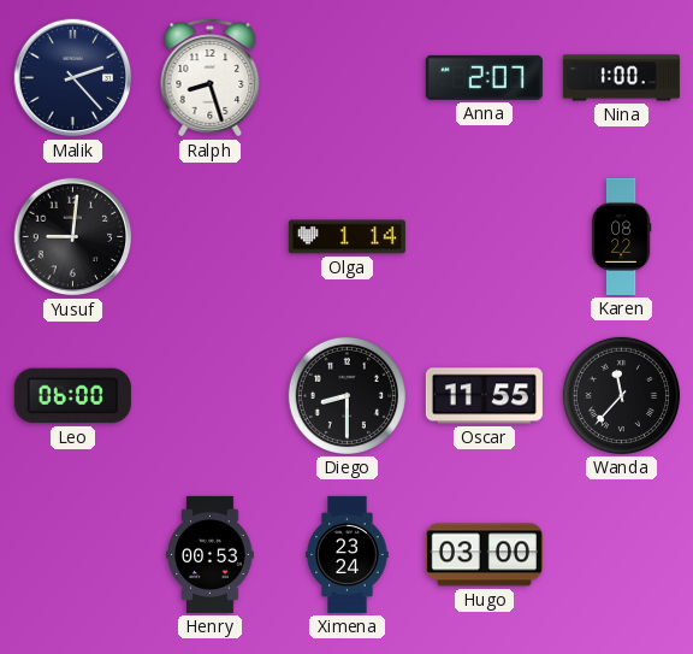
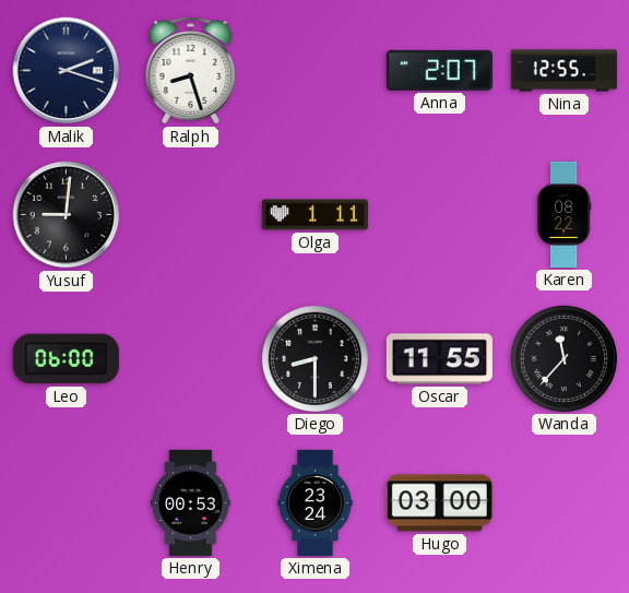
Malik: 2:23 -> 2:18
Nina: 1:00 -> 12:55
Olga: 1:14 -> 1:11
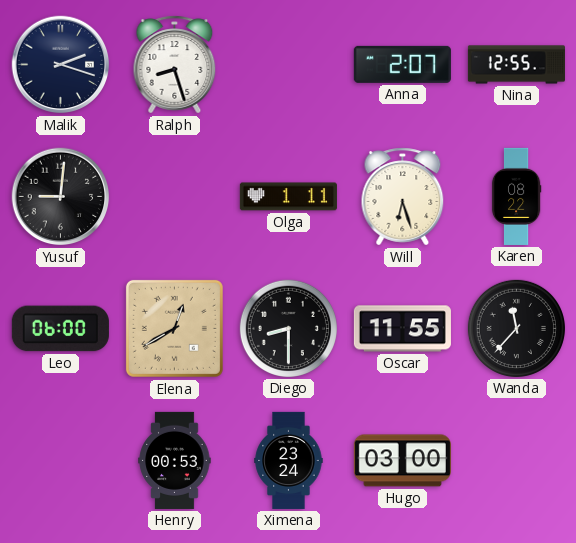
Will: none -> 6:27
Elena: none -> 12:40
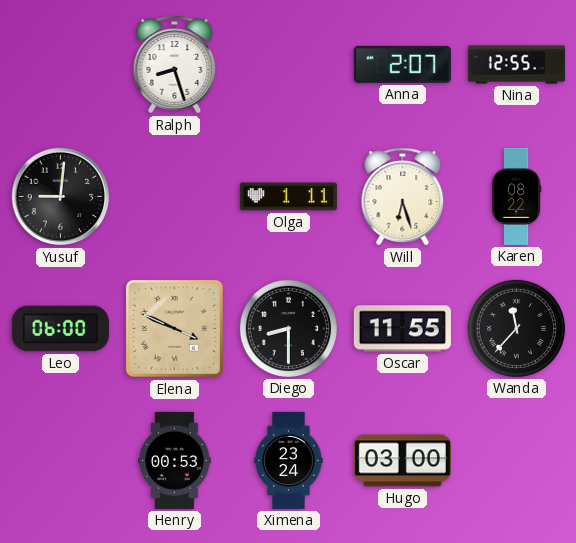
Malik: 2:18 -> none
Elena: 12:40 -> 3:49
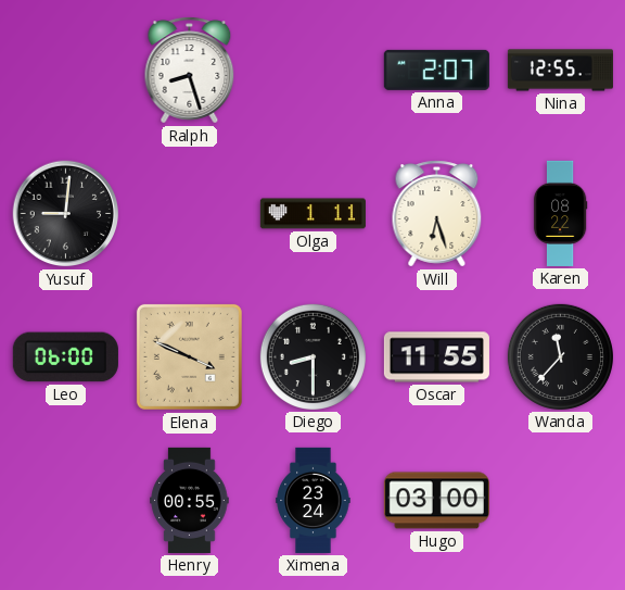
Henry: 00:53 -> 00:55
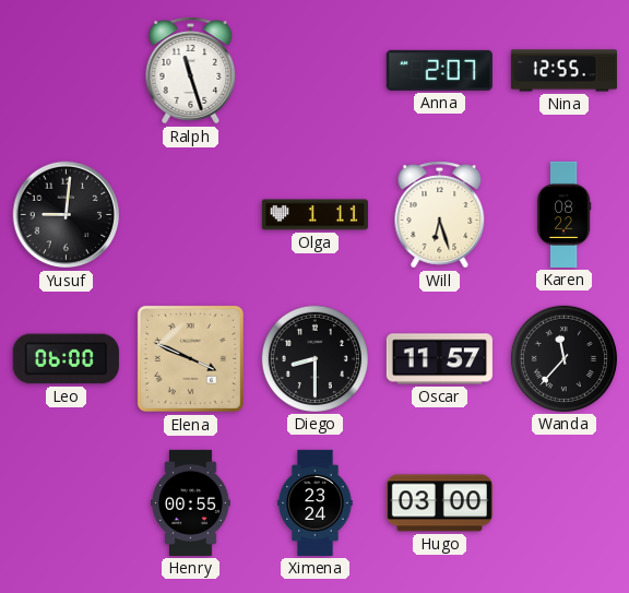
Ralph: 8:27 -> 11:27
Oscar: 11:55 -> 11:57
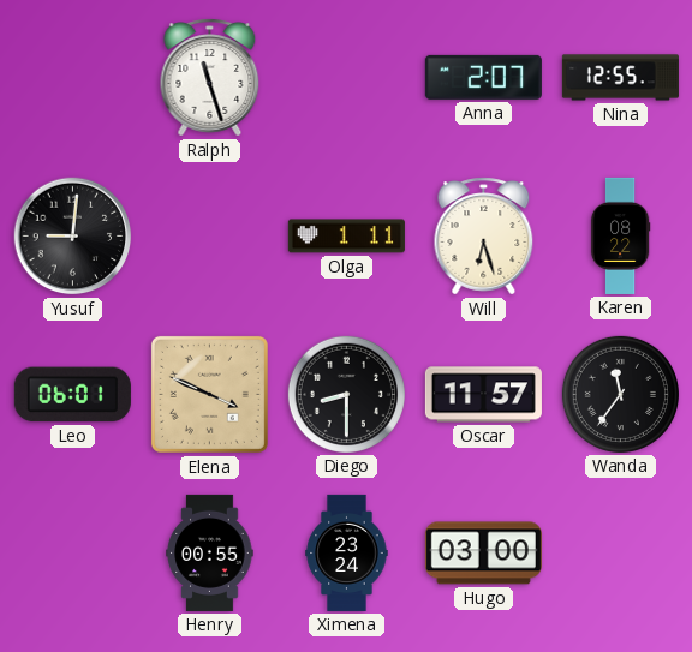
Leo: 06:00 -> 06:01
Wanda: 11:37 -> 11:36
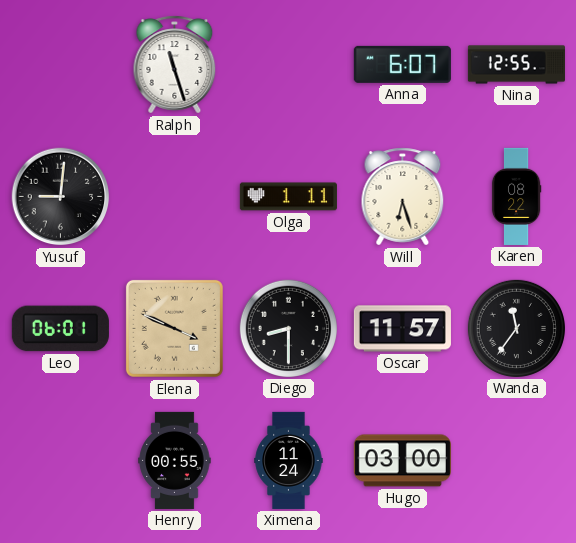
Anna: 2:07 -> 6:07
Ximena: 23:24 -> 11:24
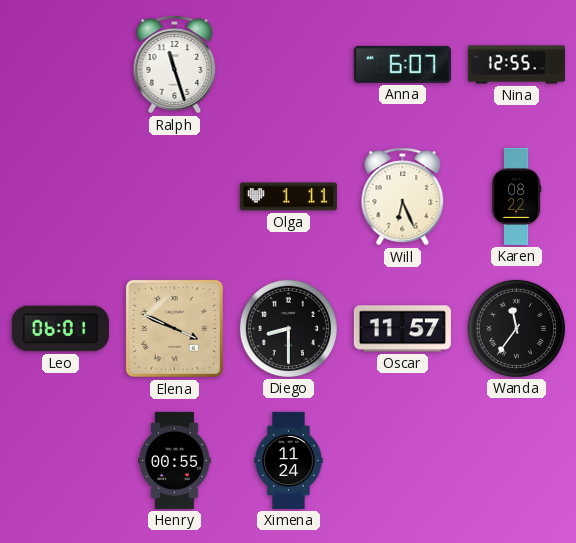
Yusuf: 9:01 -> none
Will: 6:27 -> 6:26
Hugo: 03:00 -> none
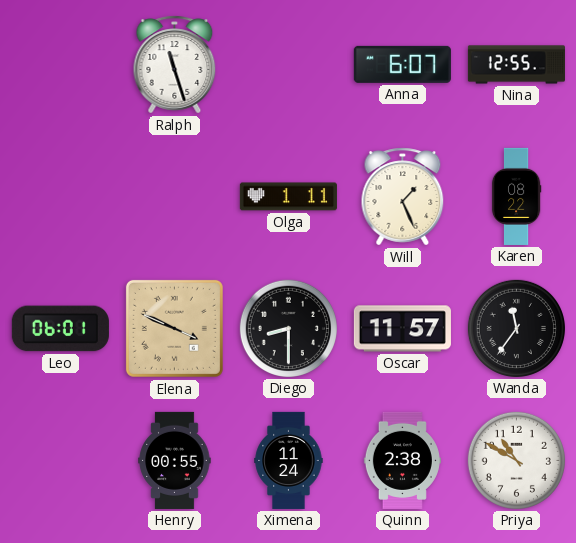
Will: 6:26 -> 1:26
Quinn: none -> 2:38
Priya: none -> 10:50
